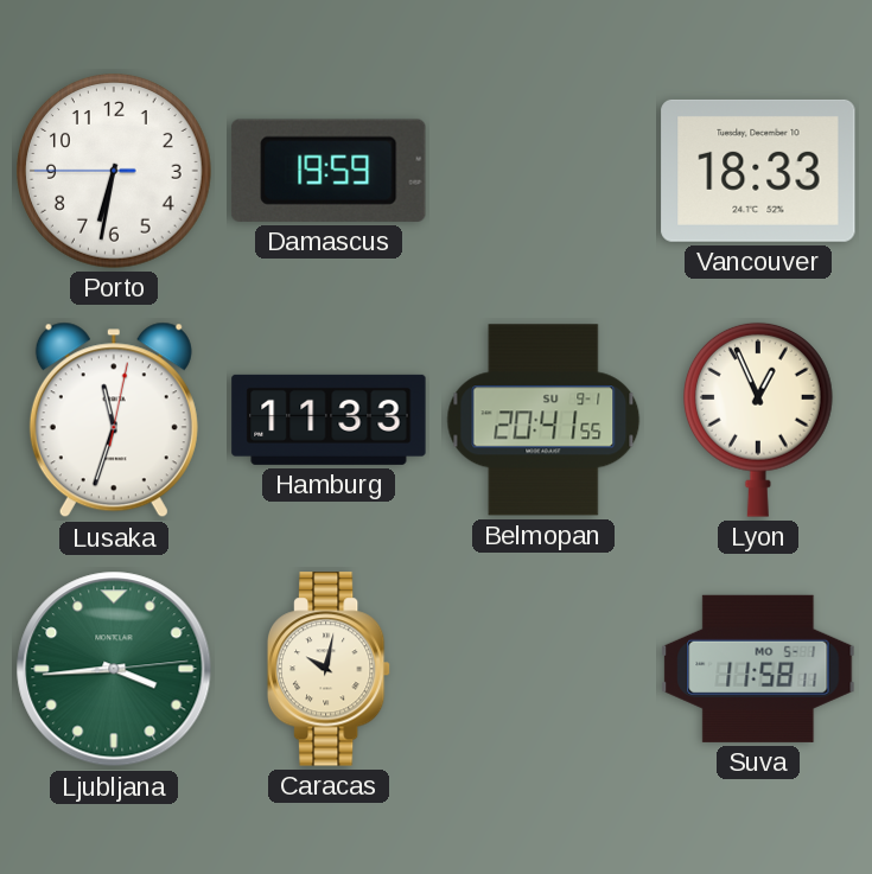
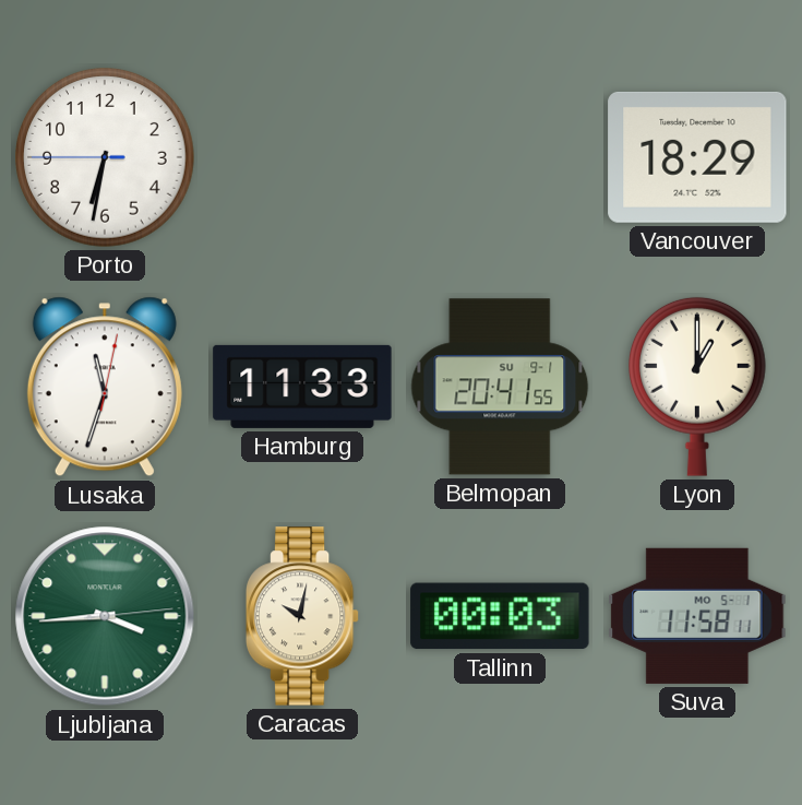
Damascus: 19:59 -> none
Vancouver: 18:33 -> 18:29
Lyon: 12:56 -> 1:00
Tallinn: none -> 00:03
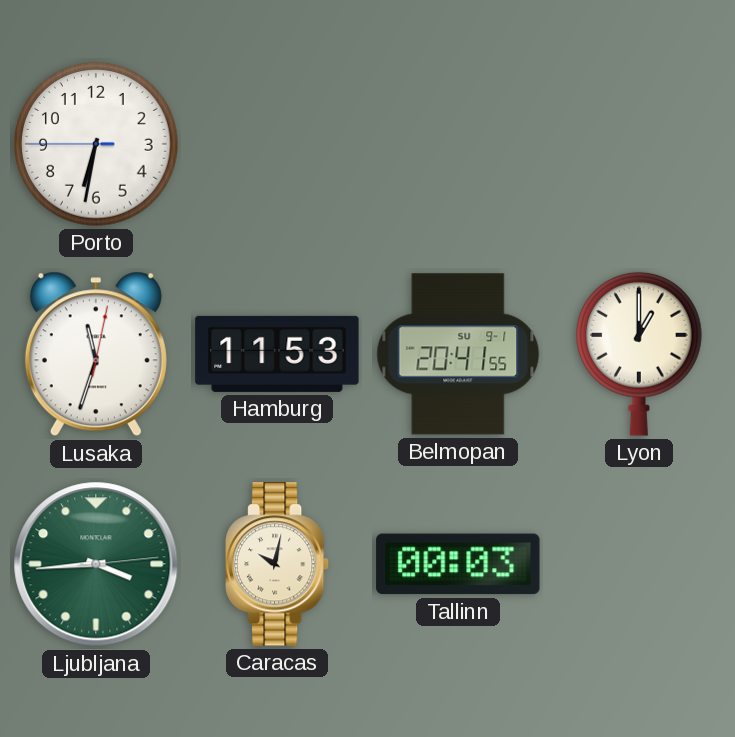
Vancouver: 18:29 -> none
Hamburg: 11:33 -> 11:53
Suva: 11:58 -> none
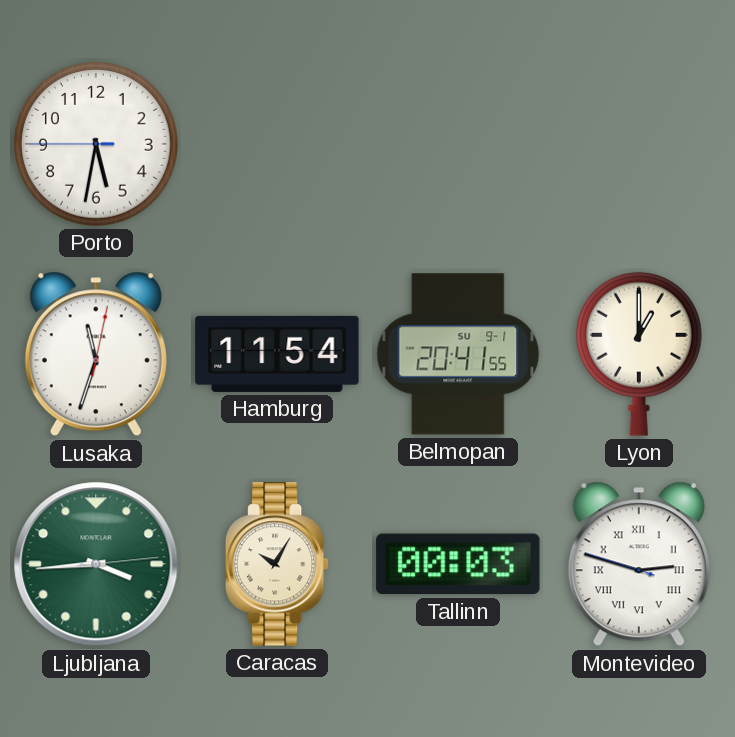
Porto: 6:31 -> 5:31
Hamburg: 11:53 -> 11:54
Caracas: 10:02 -> 10:05
Montevideo: none -> 2:47
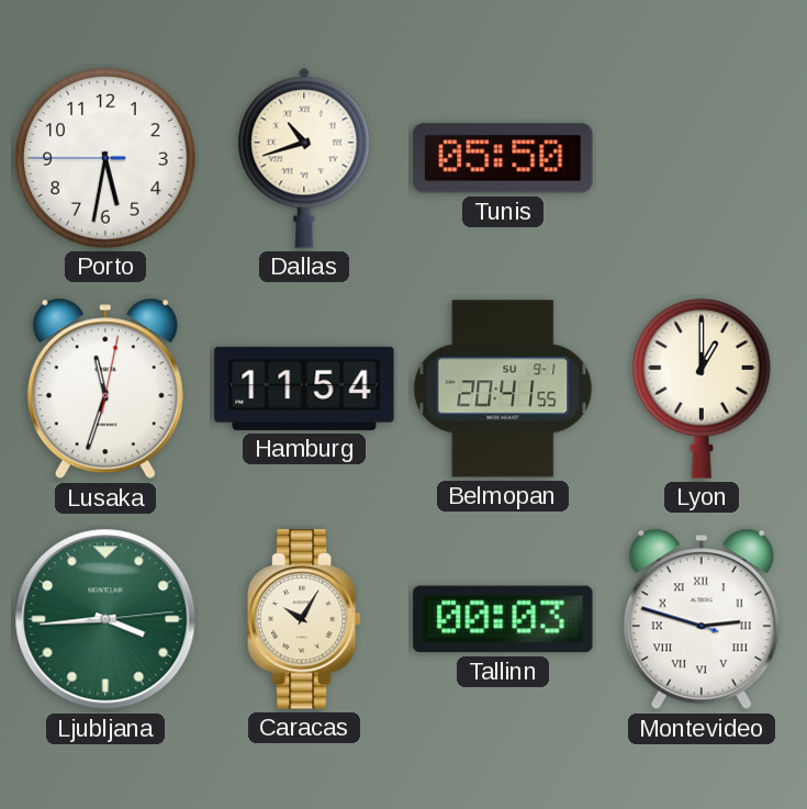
Dallas: none -> 10:42
Tunis: none -> 05:50
